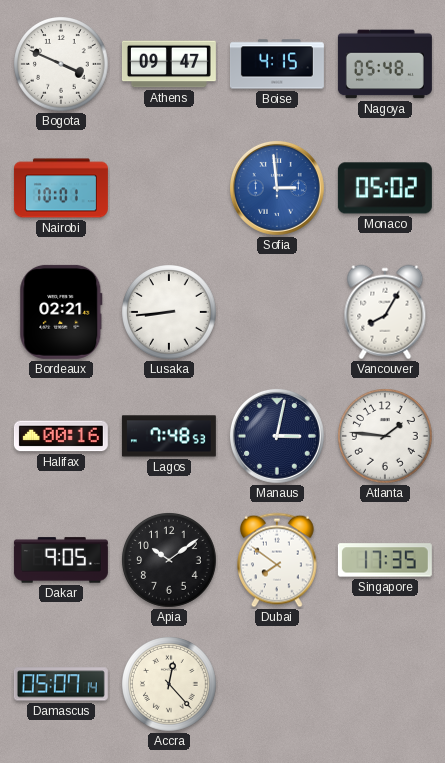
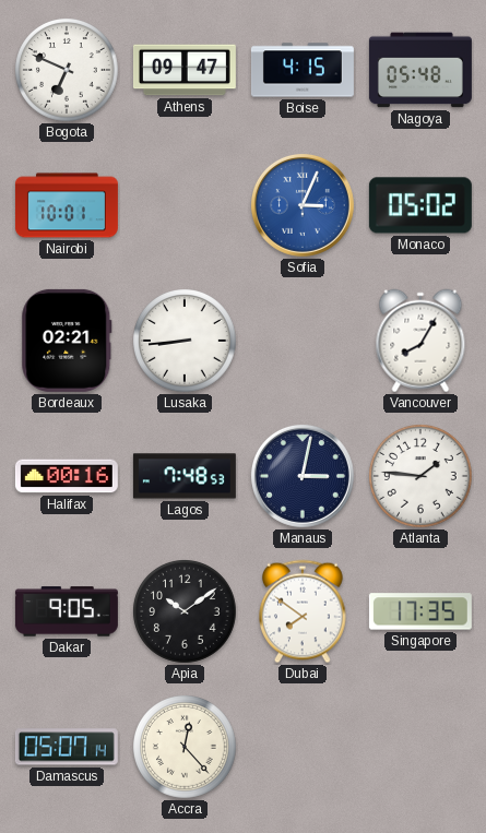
Bogota: 3:49 -> 6:49
Sofia: 2:59 -> 3:04
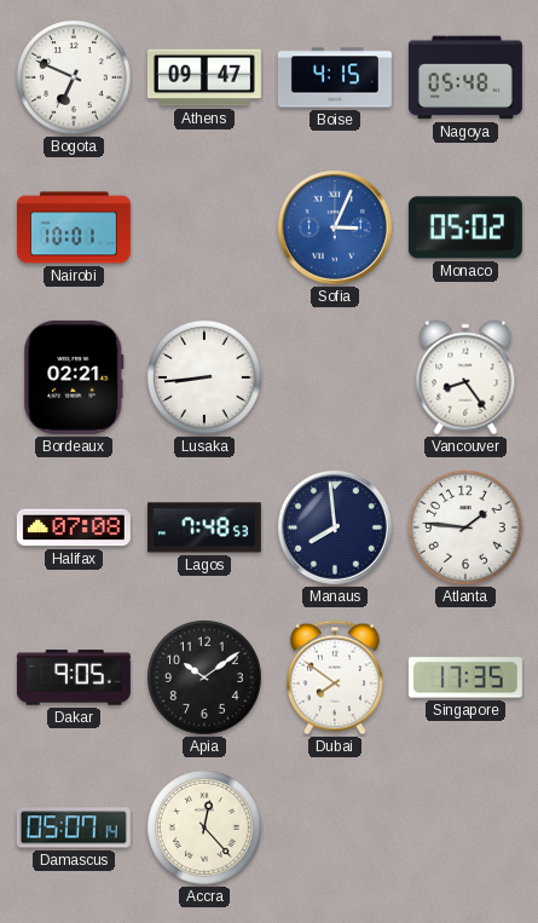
Vancouver: 8:05 -> 8:24
Halifax: 00:16 -> 07:08
Manaus: 3:02 -> 7:59
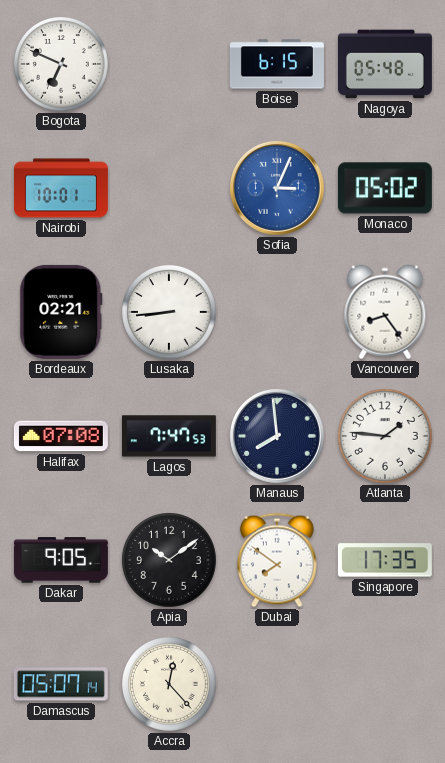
Athens: 09:47 -> none
Boise: 4:15 -> 6:15
Lagos: 7:48 -> 7:47
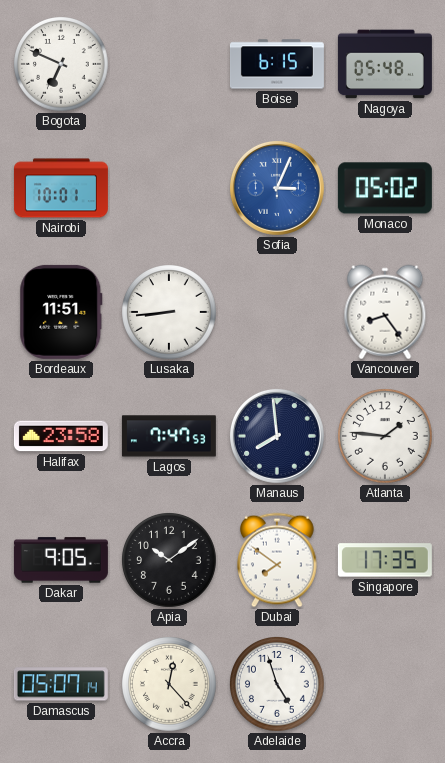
Bordeaux: 02:21 -> 11:51
Halifax: 07:08 -> 23:58
Adelaide: none -> 4:57
